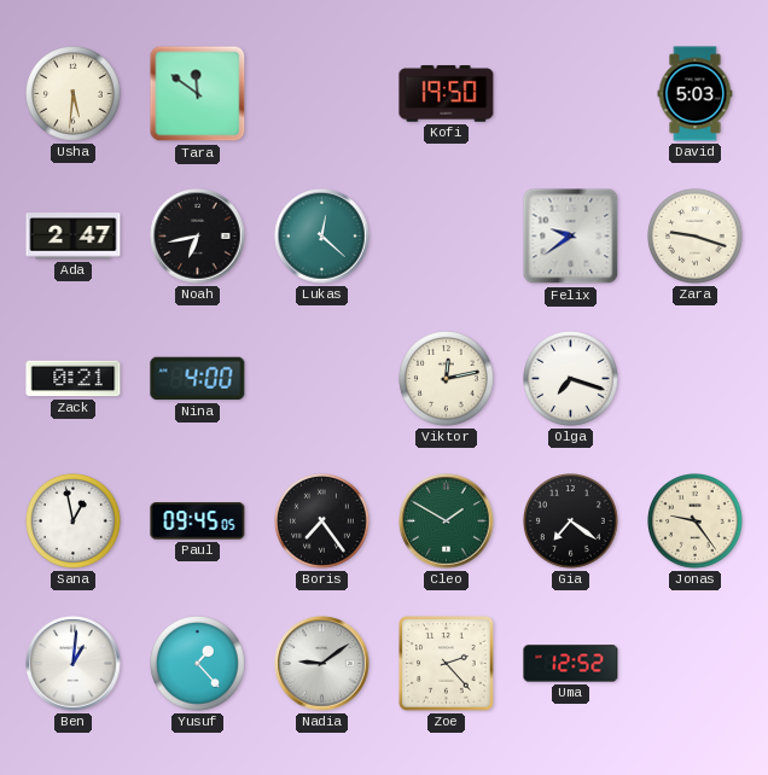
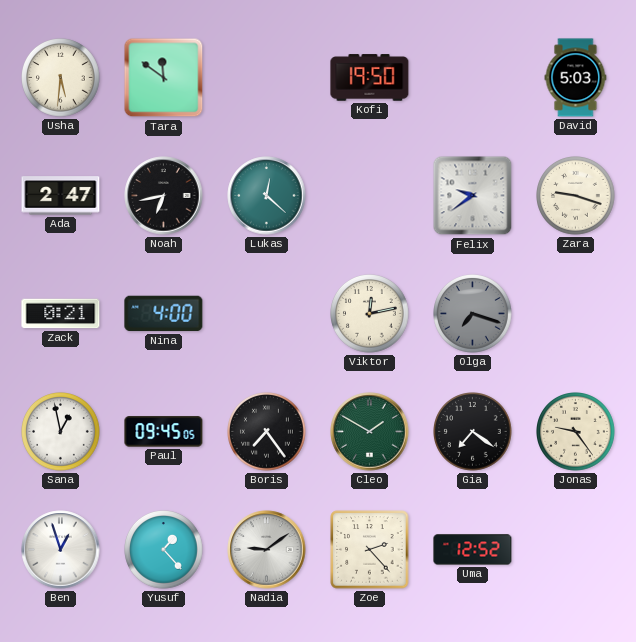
Olga dial: white -> grey
Ben: 1:01 -> 12:57
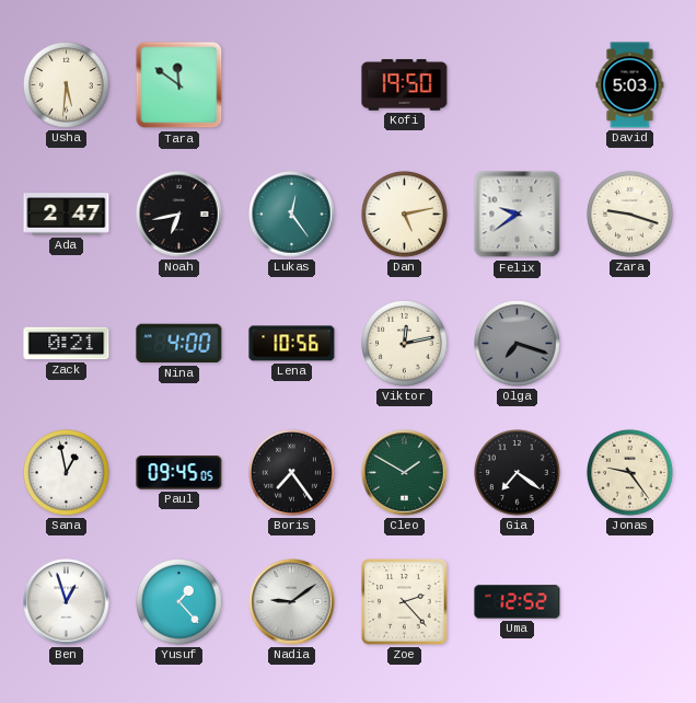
Lukas: 12:22 -> 12:24
Dan: none -> 5:13
Lena: none -> 10:56
